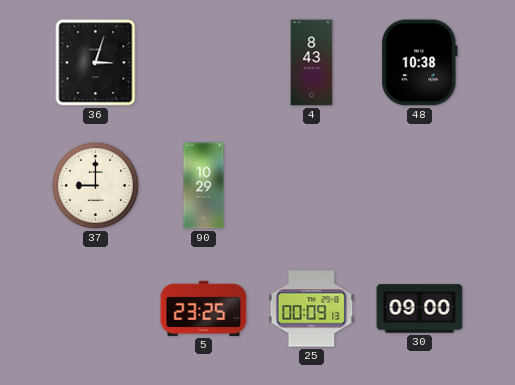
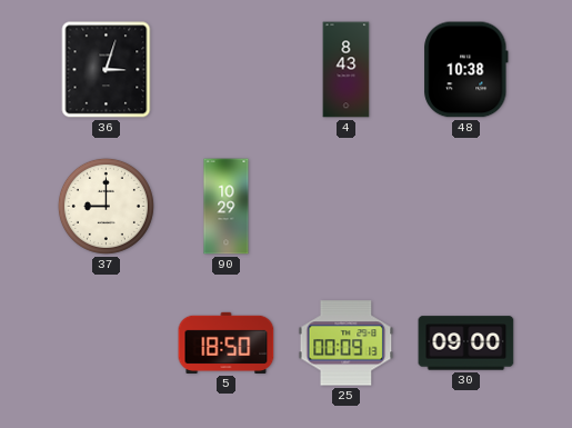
5: 23:25 -> 18:50
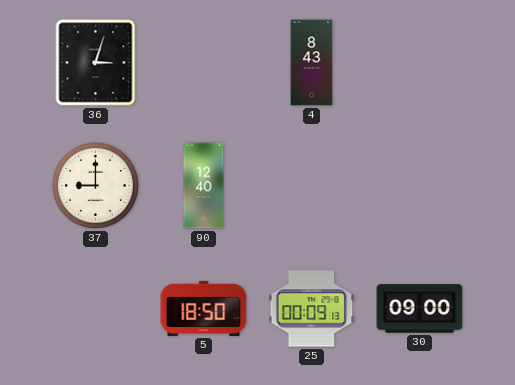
48: 10:38 -> none
90: 10:29 -> 12:40
